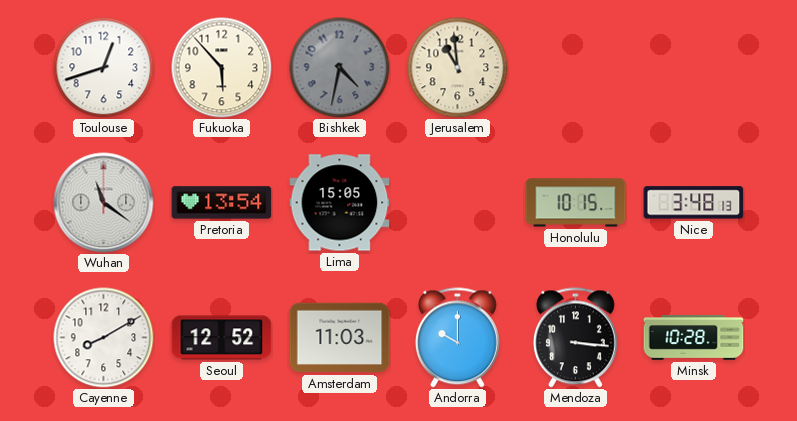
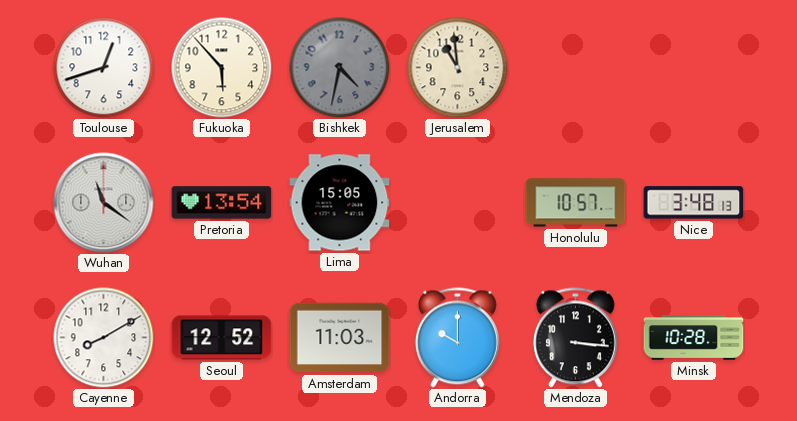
Honolulu: 10:15 -> 10:57
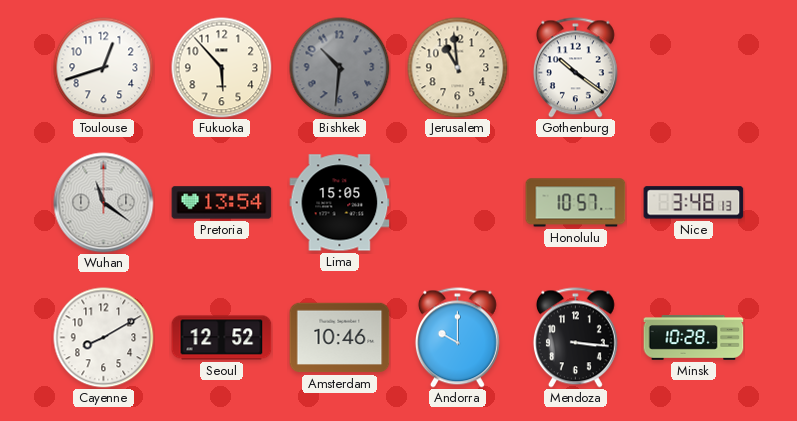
Bishkek: 4:32 -> 10:31
Gothenburg: none -> 10:21
Amsterdam: 11:03 -> 10:46
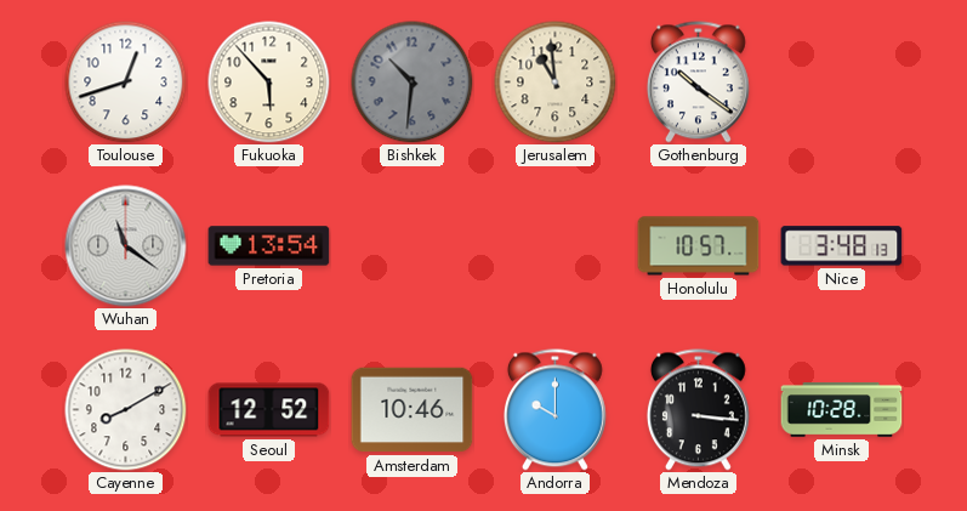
Lima: 15:05 -> none
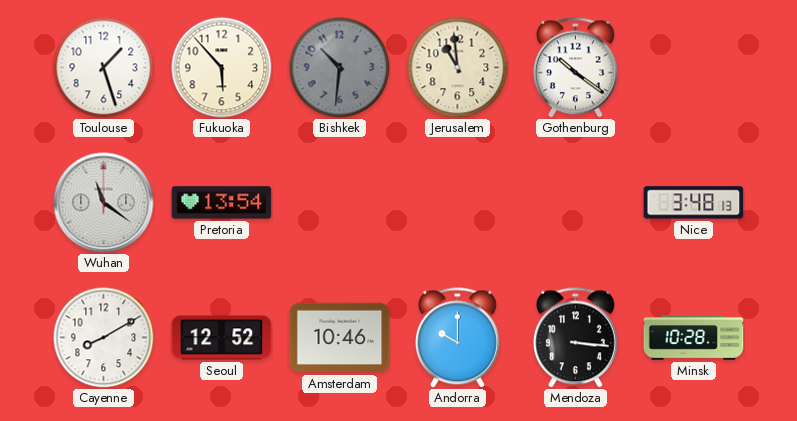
Toulouse: 12:42 -> 1:27
Honolulu: 10:57 -> none
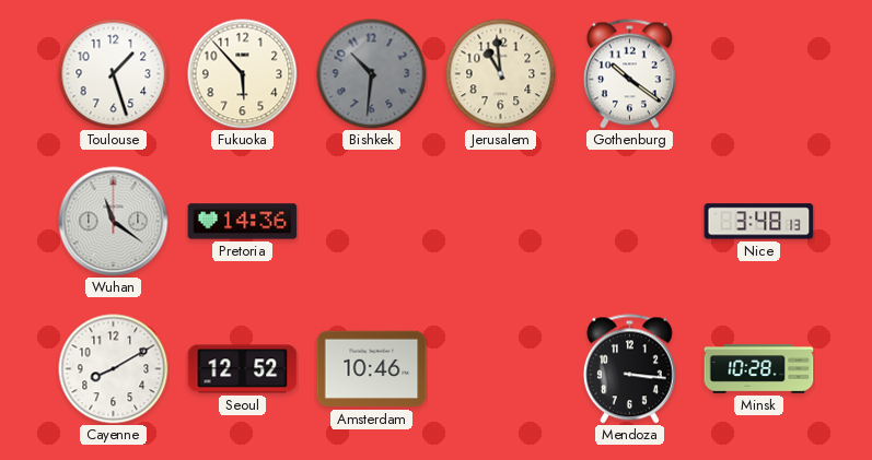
Pretoria: 13:54 -> 14:36
Andorra: 10:00 -> none
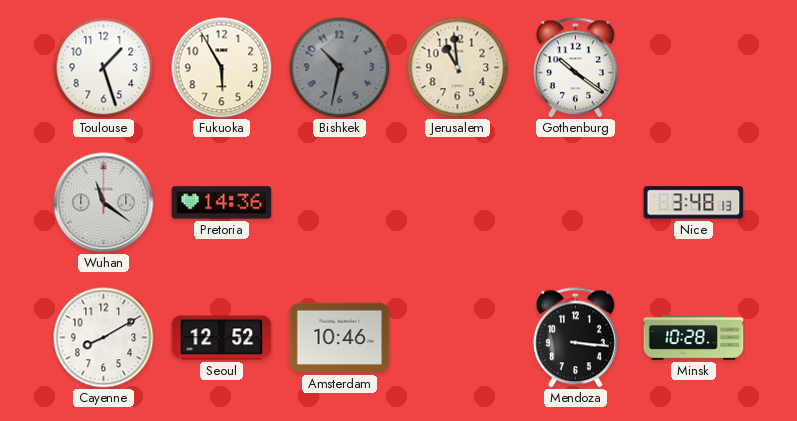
Fukuoka: 5:53 -> 5:55
Bishkek: 10:31 -> 10:32
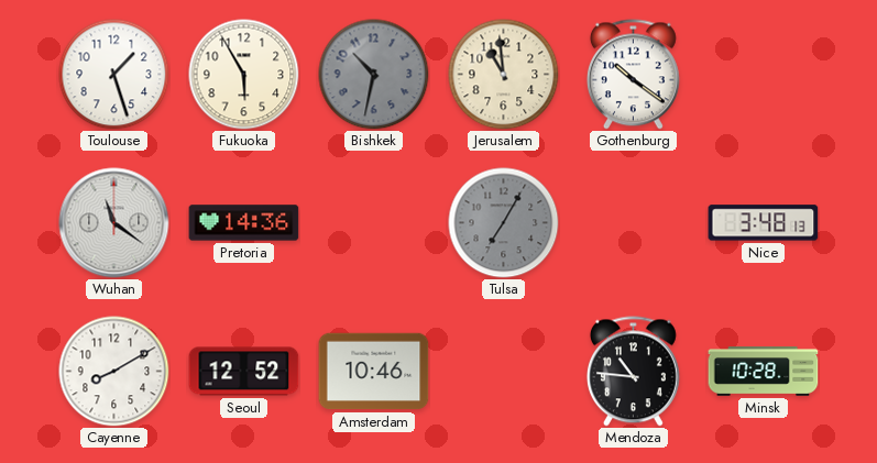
Tulsa: none -> 7:05
Mendoza: 3:16 -> 10:46
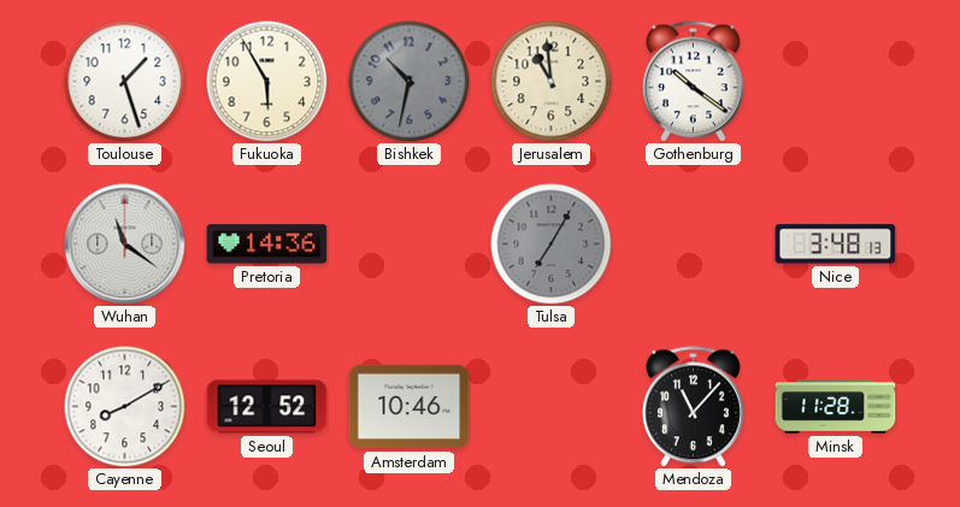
Mendoza: 10:46 -> 11:07
Minsk: 10:28 -> 11:28
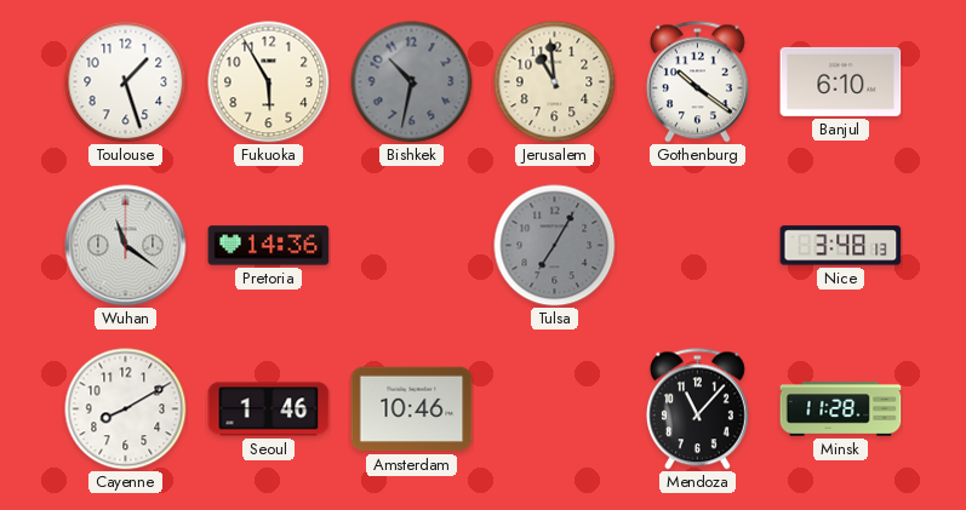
Banjul: none -> 6:10
Seoul: 12:52 -> 1:46
